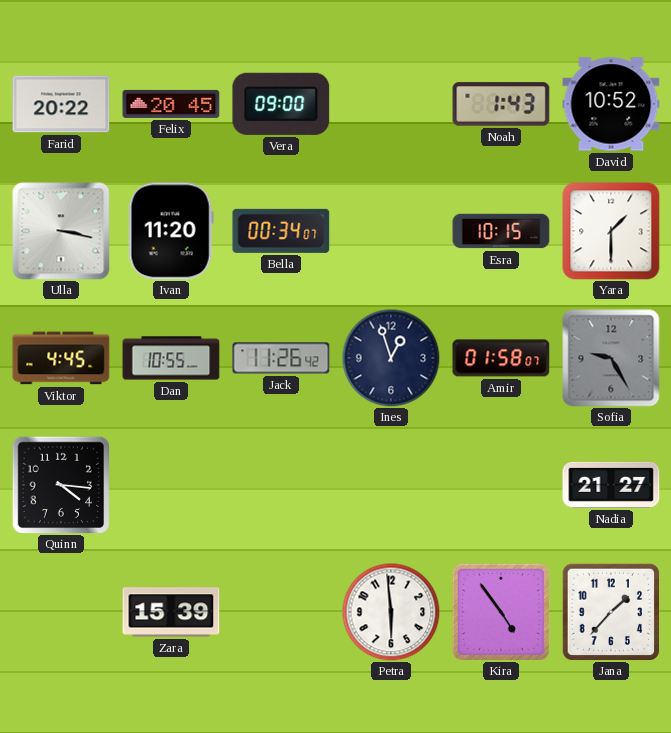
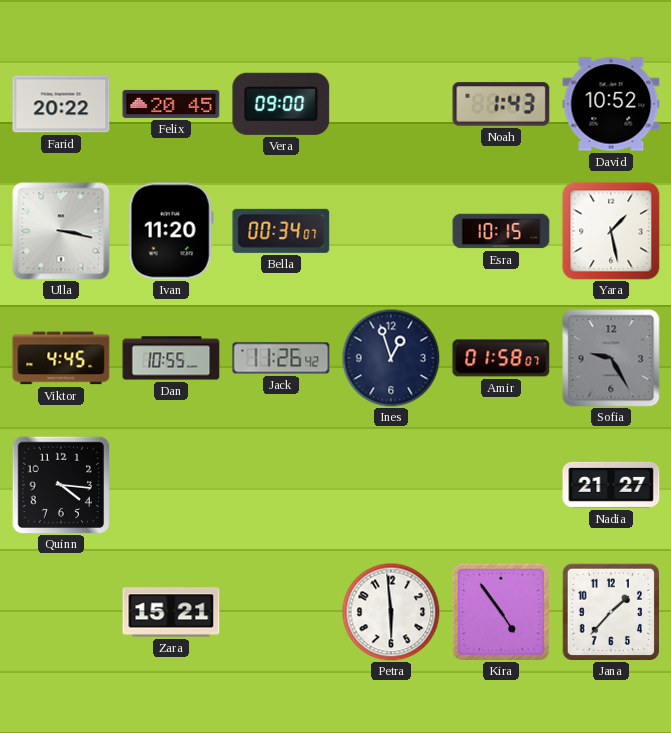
Yara: 1:30 -> 1:28
Zara: 15:39 -> 15:21
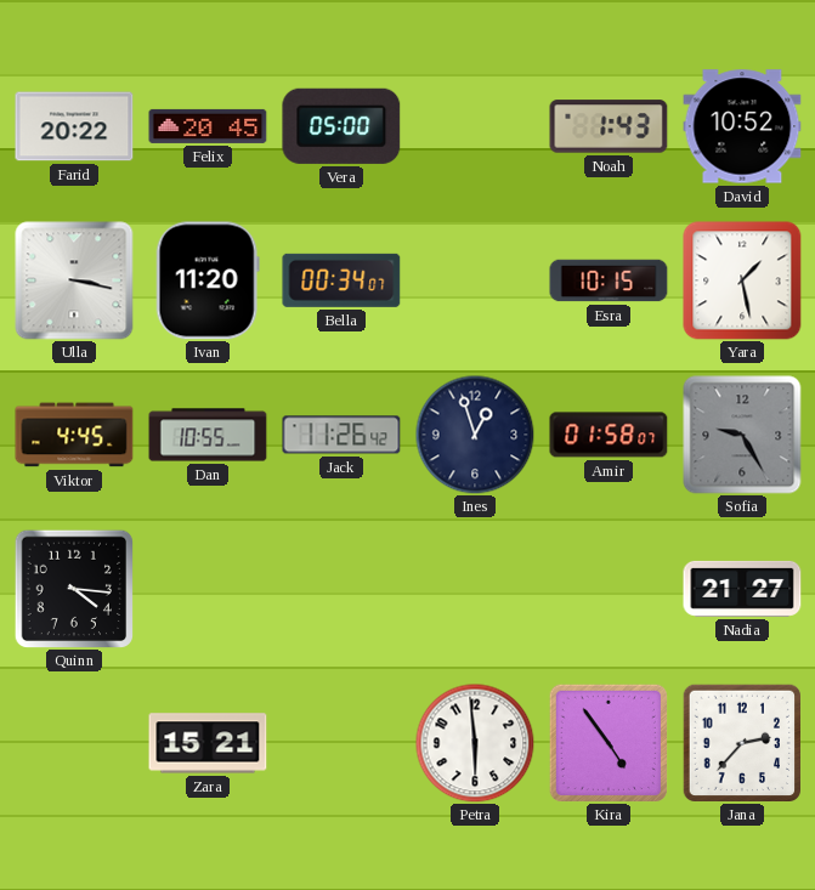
Vera: 09:00 -> 05:00
Jana: 1:37 -> 2:37
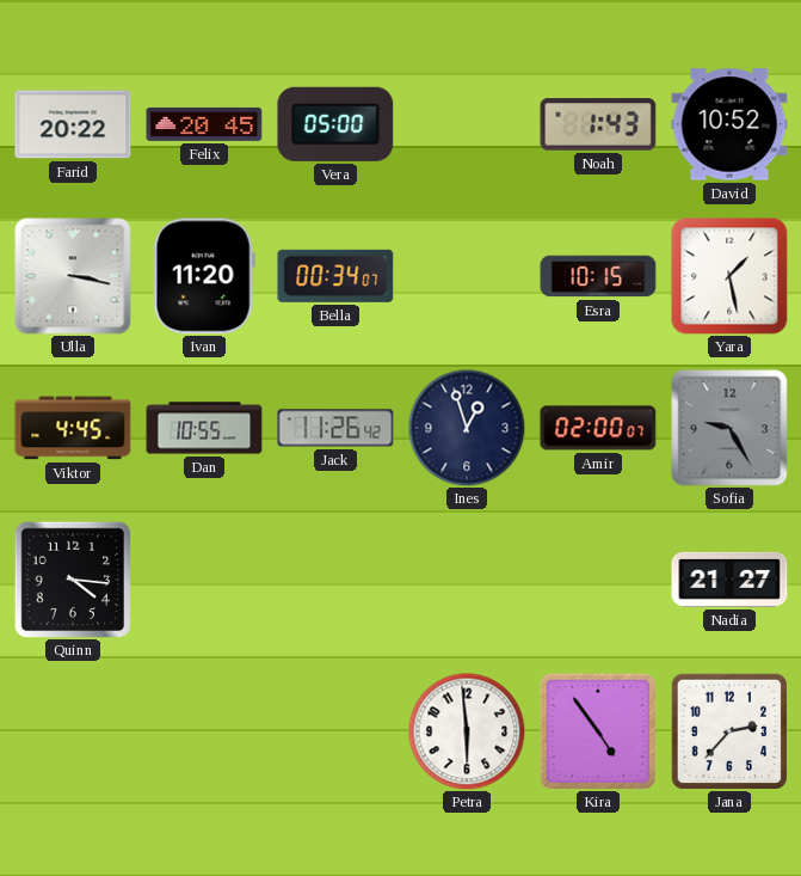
Amir: 01:58 -> 02:00
Zara: 15:21 -> none
